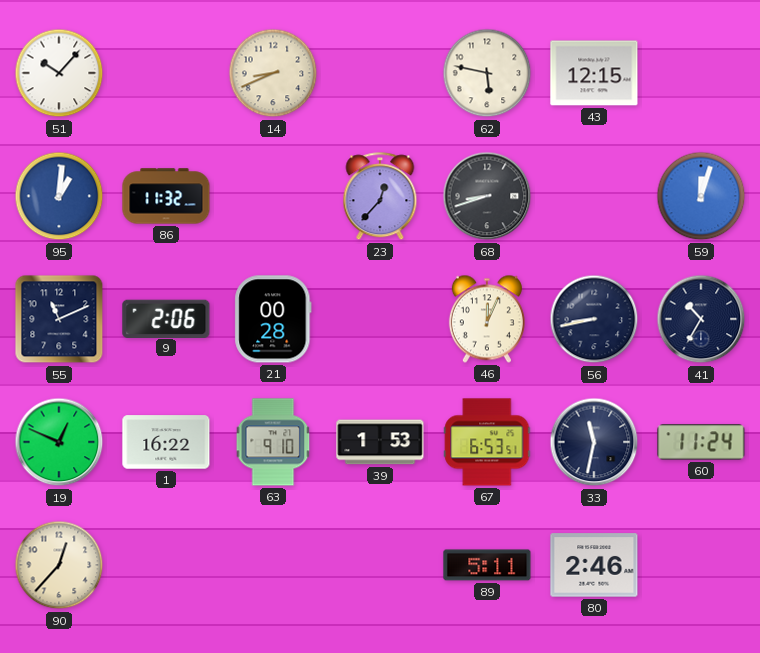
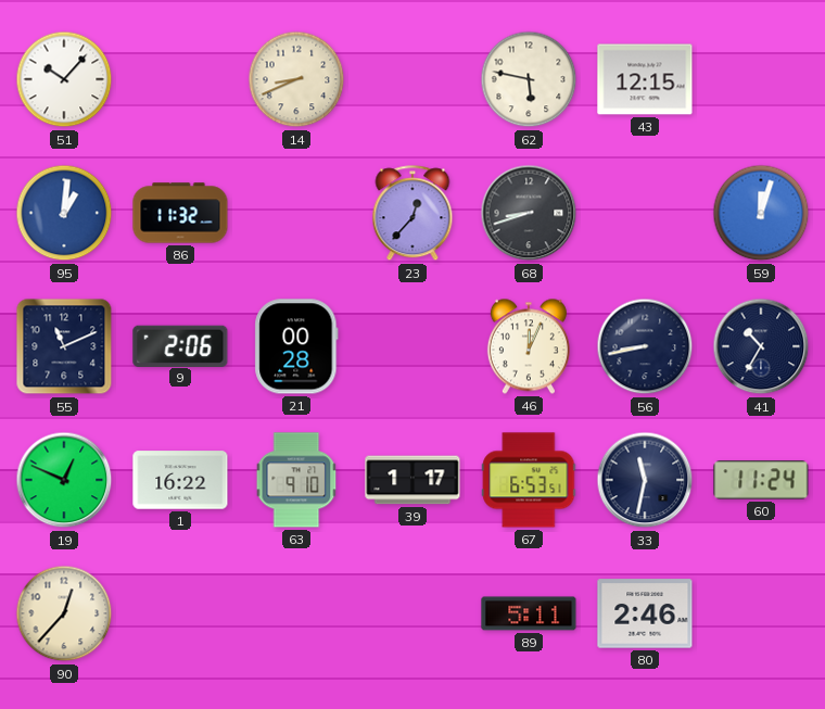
39: 1:53 -> 1:17
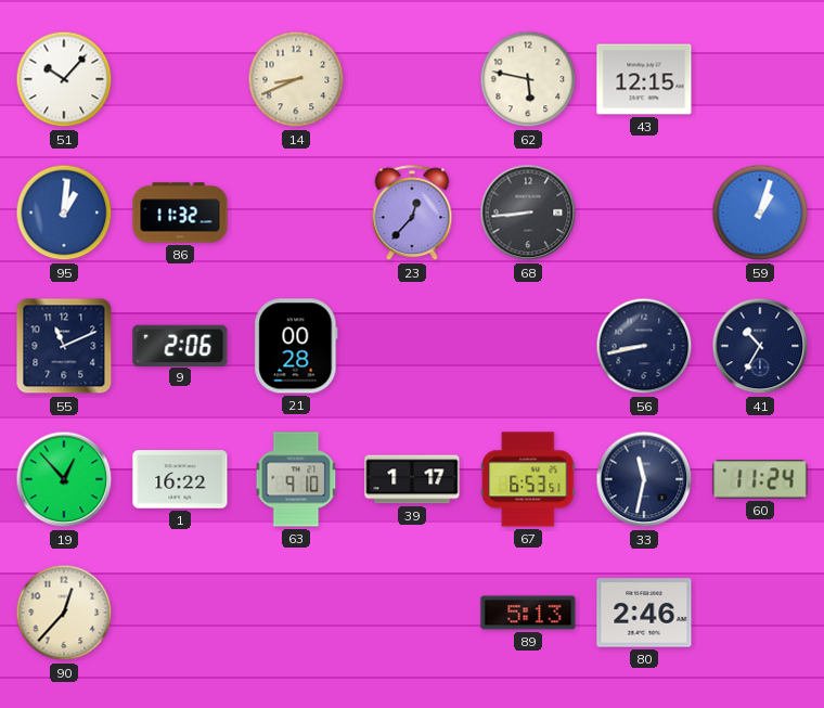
68: 8:42 -> 8:44
59: 12:03 -> 1:03
46: 12:04 -> none
19: 12:49 -> 12:53
89: 5:11 -> 5:13
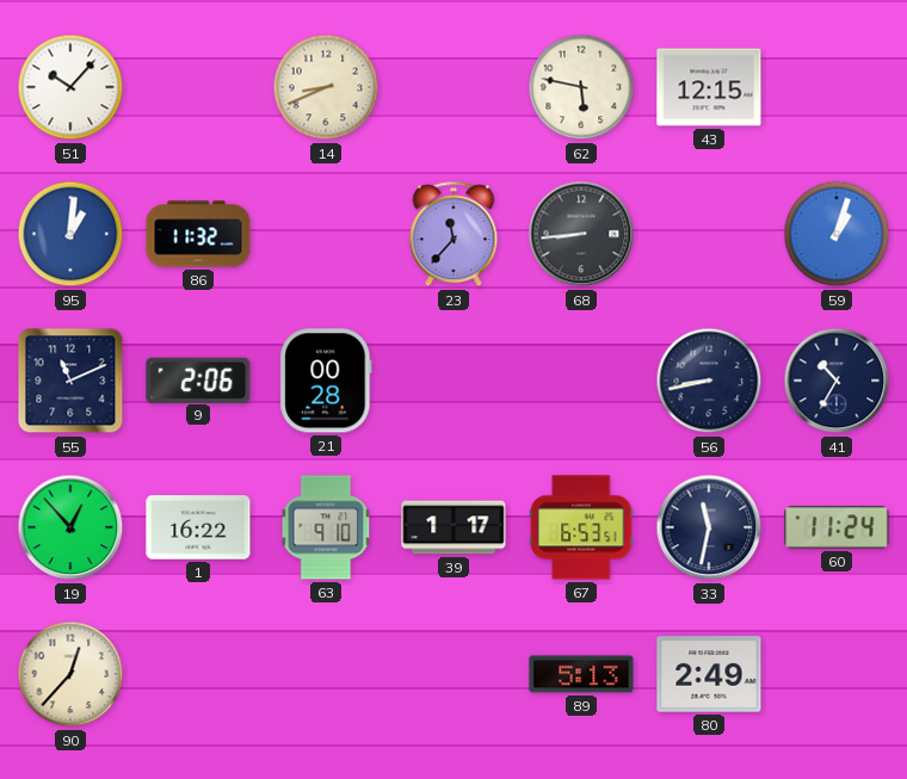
23: 12:37 -> 11:37
80: 2:46 -> 2:49
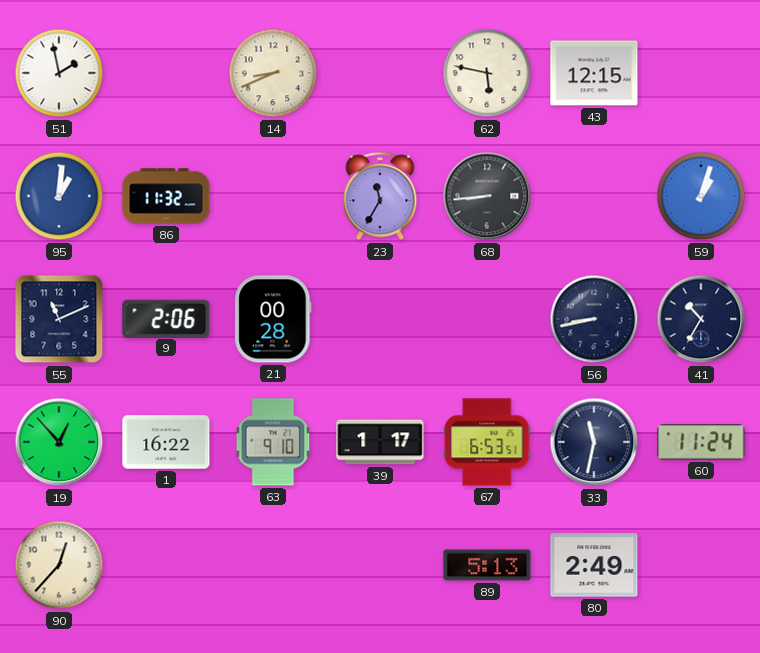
51: 10:07 -> 1:58
23: 11:37 -> 11:35
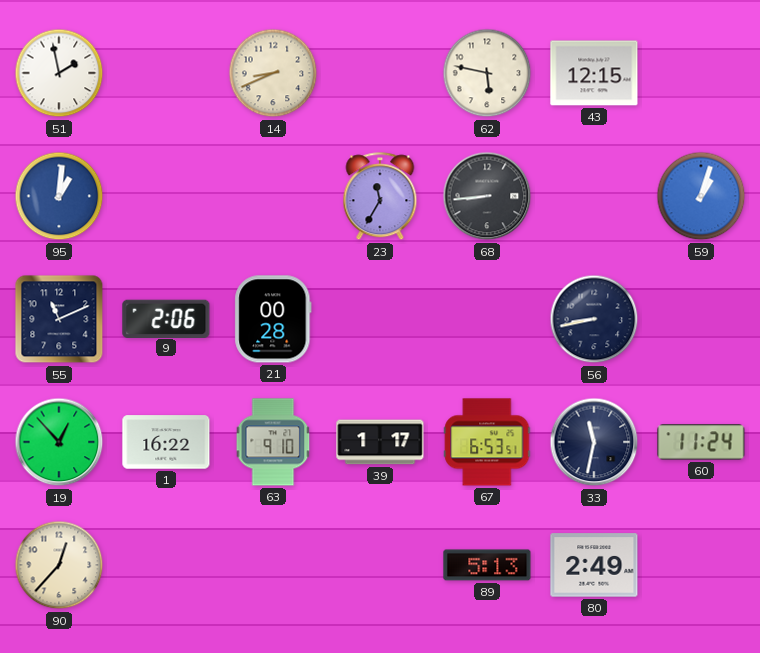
86: 11:32 -> none
41: 10:35 -> none
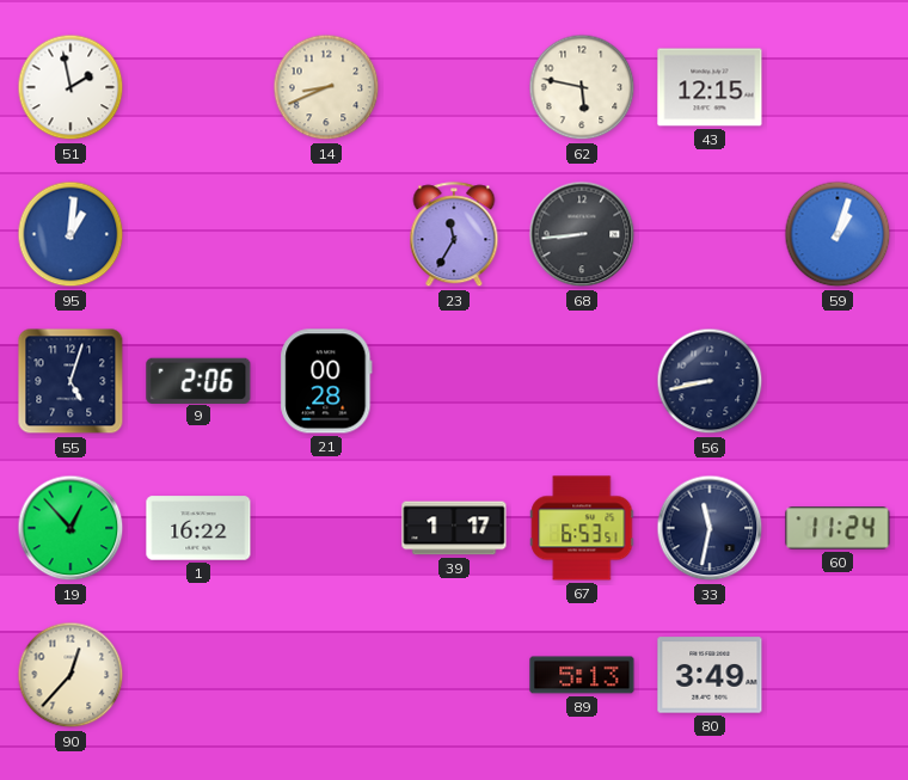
55: 11:11 -> 5:03
63: 9:10 -> none
80: 2:49 -> 3:49
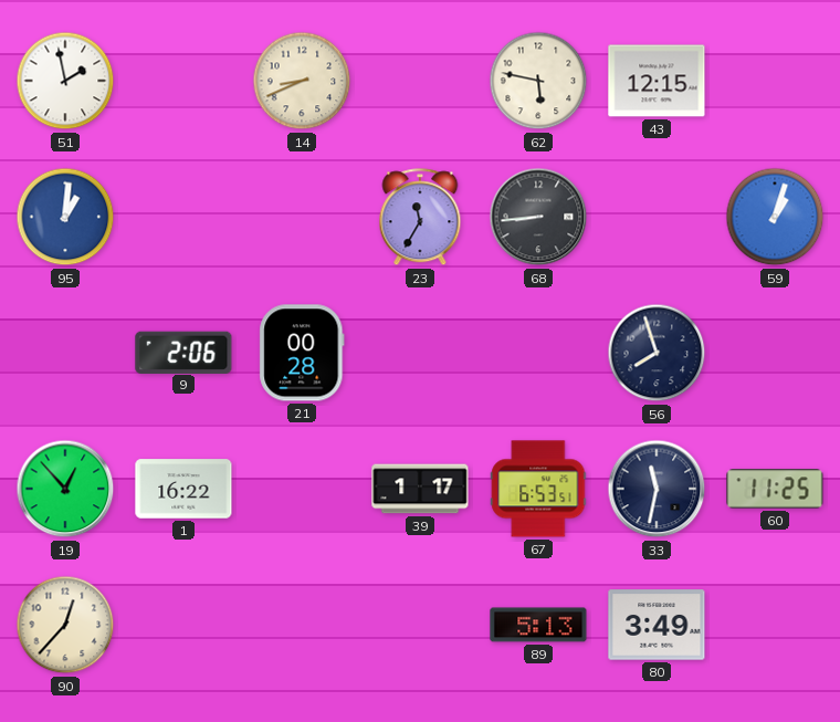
55: 5:03 -> none
56: 8:43 -> 7:57
60: 11:24 -> 11:25
